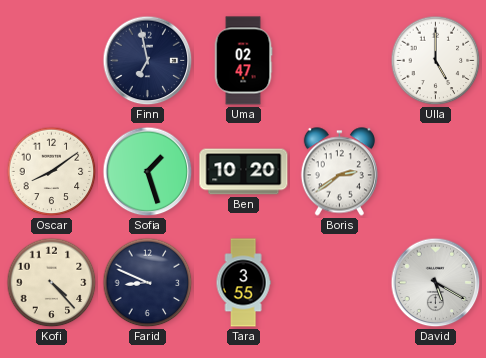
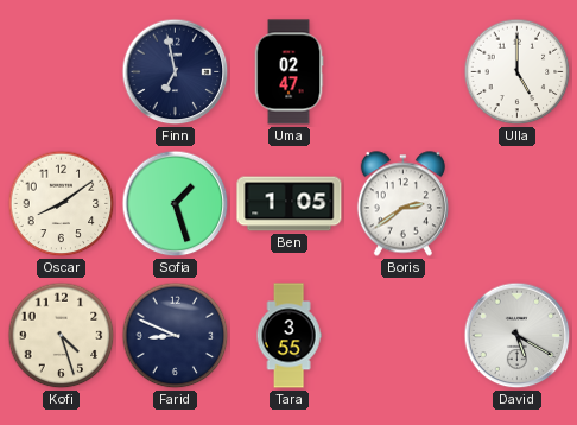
Ben: 10:20 -> 1:05
Kofi: 4:23 -> 4:27
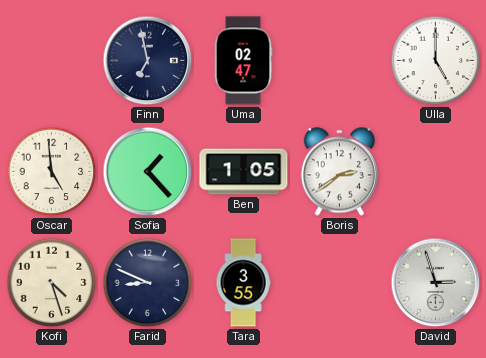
Oscar: 8:09 -> 4:59
Sofia: 1:27 -> 1:23
David: 5:20 -> 2:57
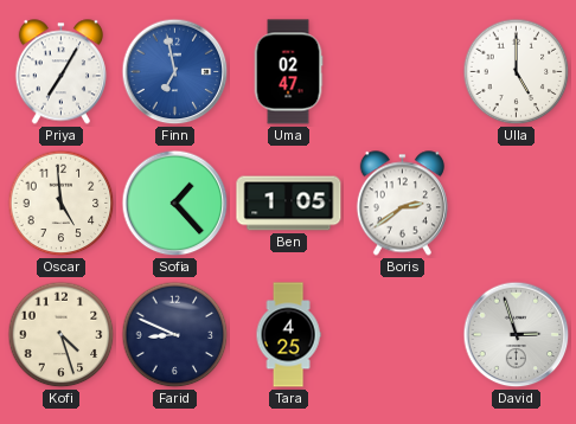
Priya: none -> 7:05
Finn dial: navy -> blue
Tara: 3:55 -> 4:25
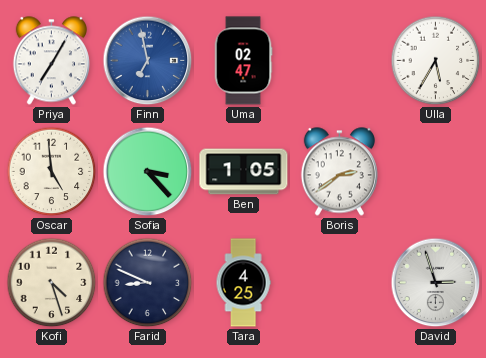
Ulla: 5:00 -> 5:35
Sofia: 1:23 -> 3:23
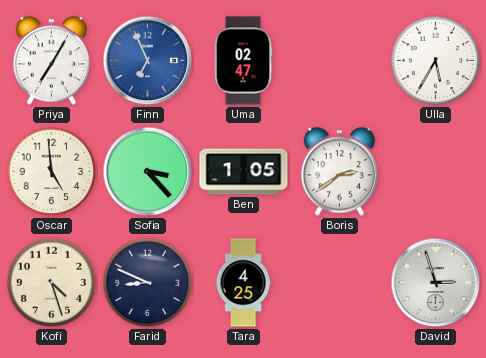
Finn: 6:58 -> 6:56
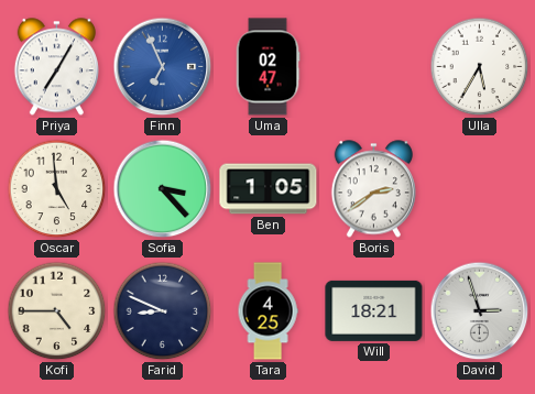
Kofi: 4:27 -> 4:45
Will: none -> 18:21
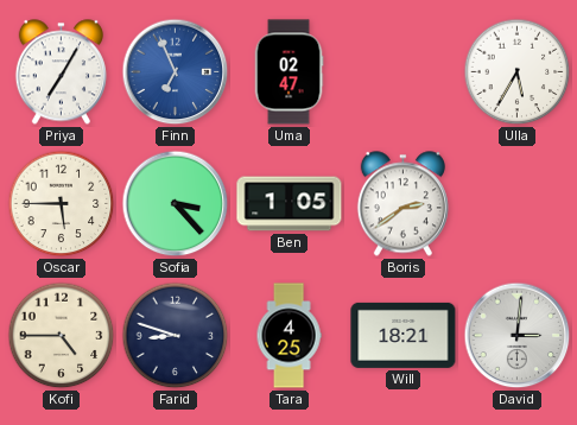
Oscar: 4:59 -> 5:45
Farid: 8:49 -> 8:48
David: 2:57 -> 3:01
